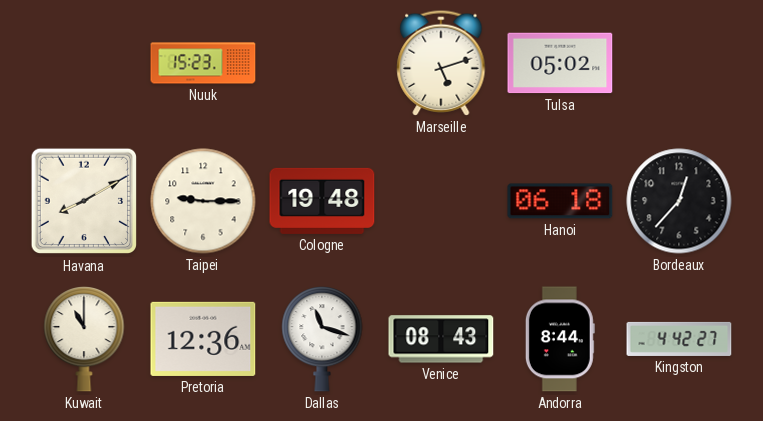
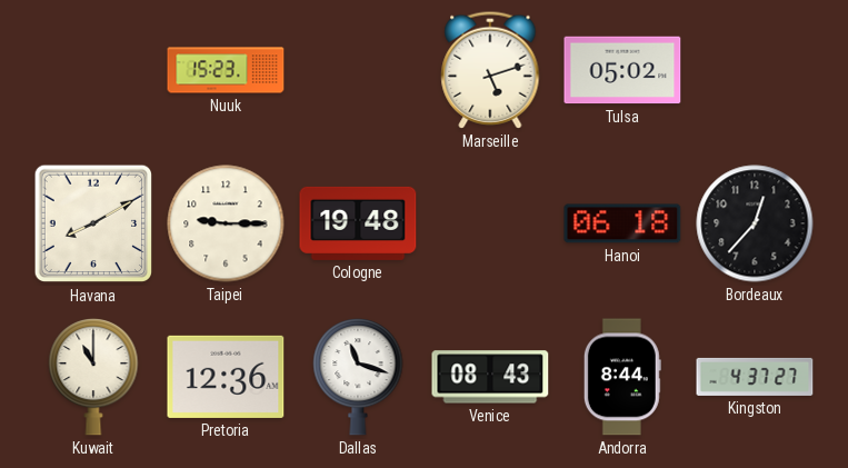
Kingston: 4:42 -> 4:37
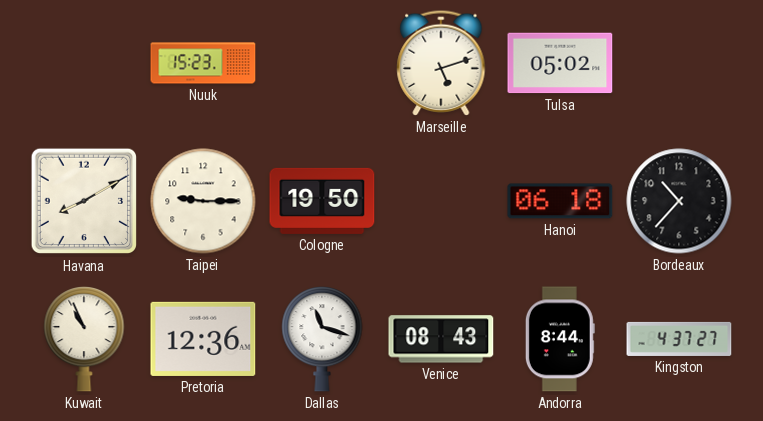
Cologne: 19:48 -> 19:50
Bordeaux: 12:37 -> 10:37
Kuwait: 11:00 -> 10:56
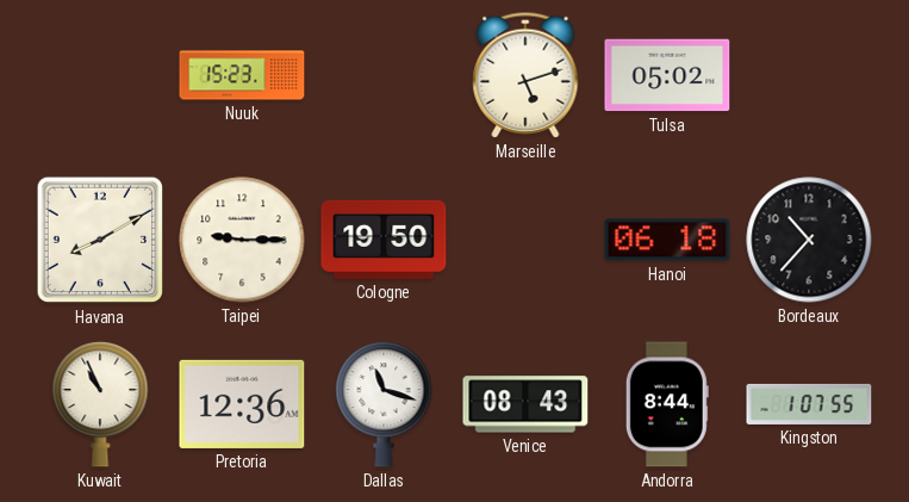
Kingston: 4:37 -> 1:07
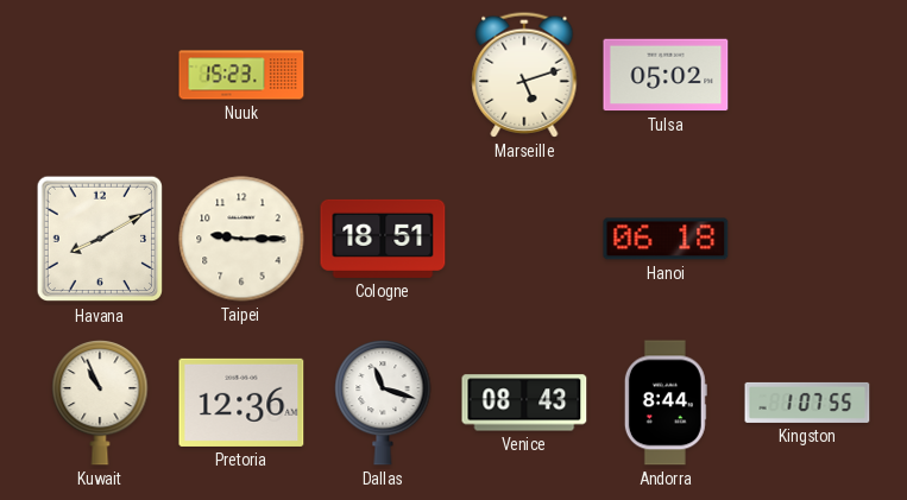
Cologne: 19:50 -> 18:51
Bordeaux: 10:37 -> none
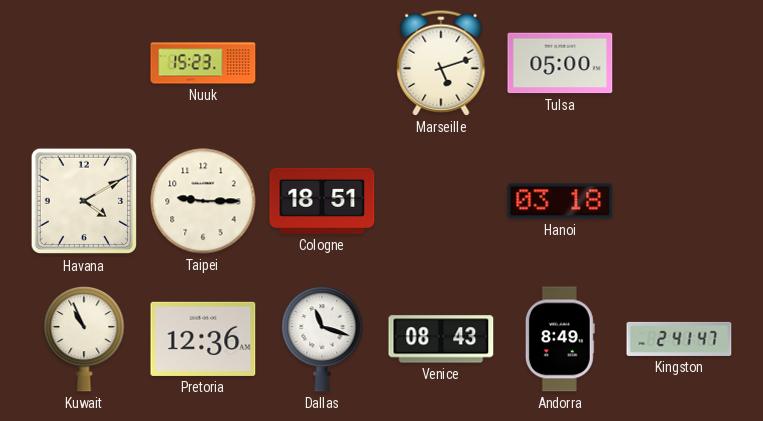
Tulsa: 05:02 -> 05:00
Havana: 8:10 -> 4:10
Hanoi: 06:18 -> 03:18
Andorra: 8:44 -> 8:49
Kingston: 1:07 -> 2:41
